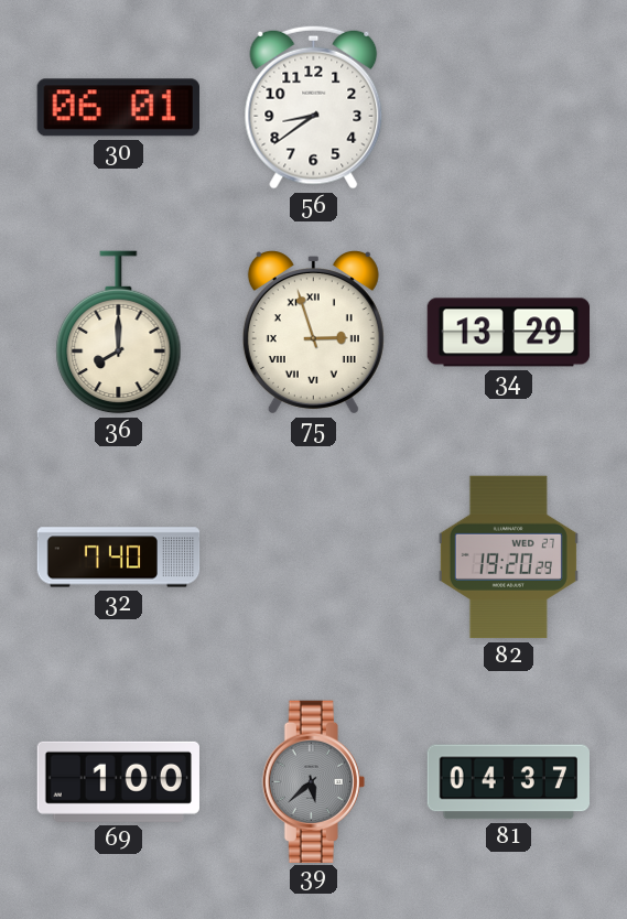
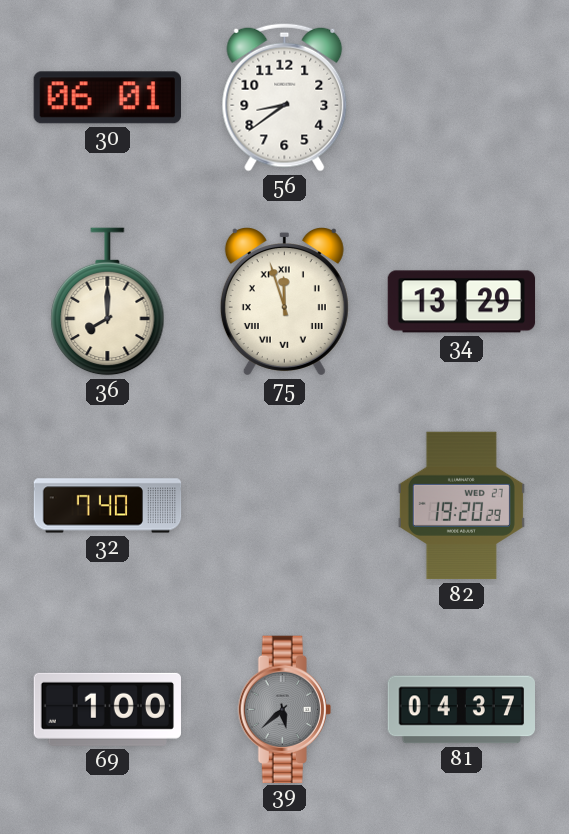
75: 2:57 -> 11:57
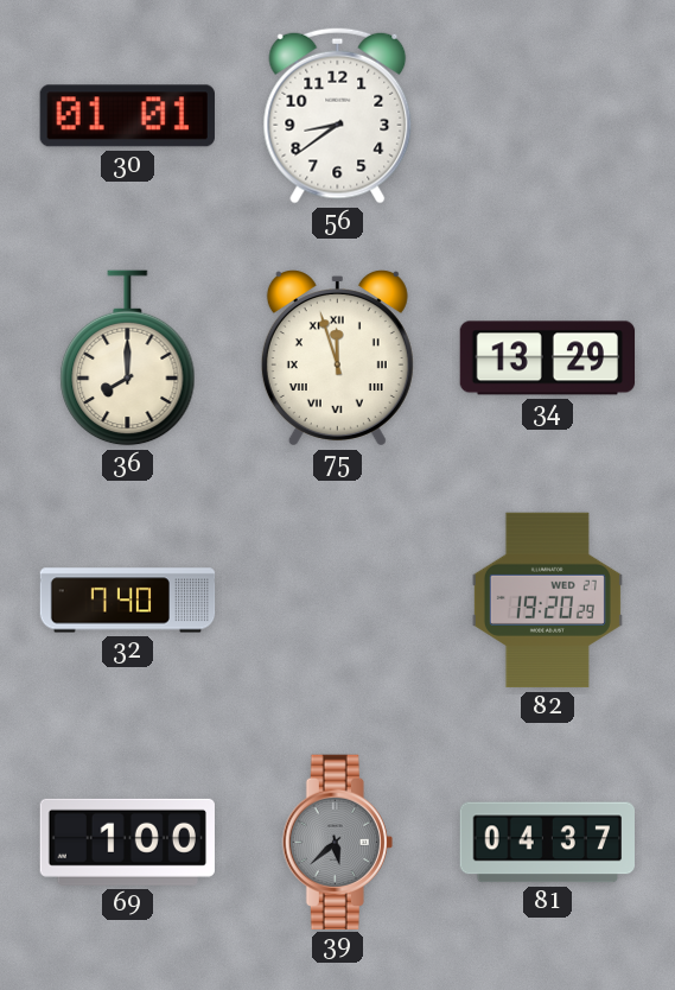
30: 06:01 -> 01:01
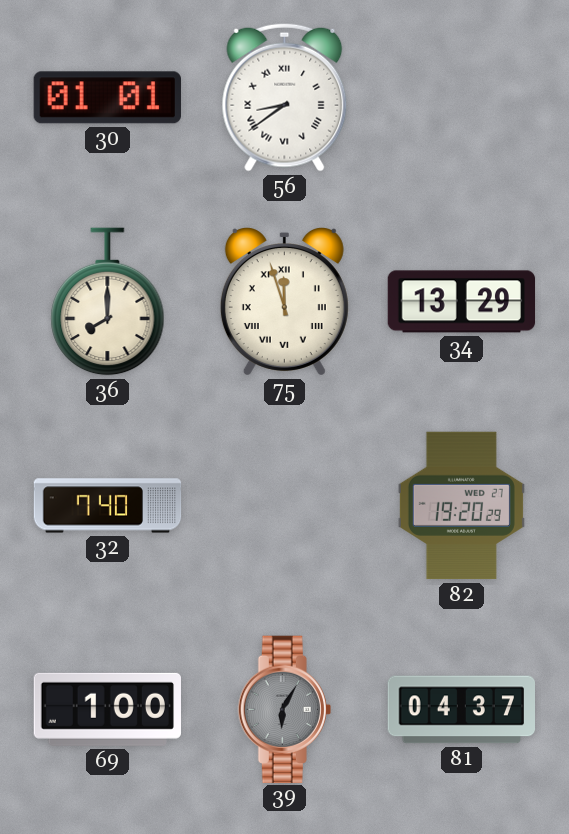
56 numerals: Arabic -> Roman
39: 5:38 -> 6:05
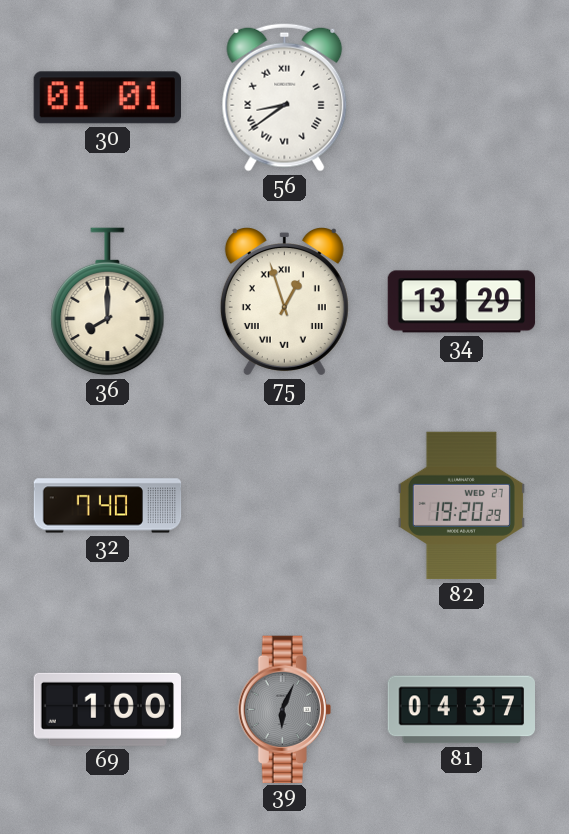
75: 11:57 -> 12:57
39: 6:05 -> 6:04
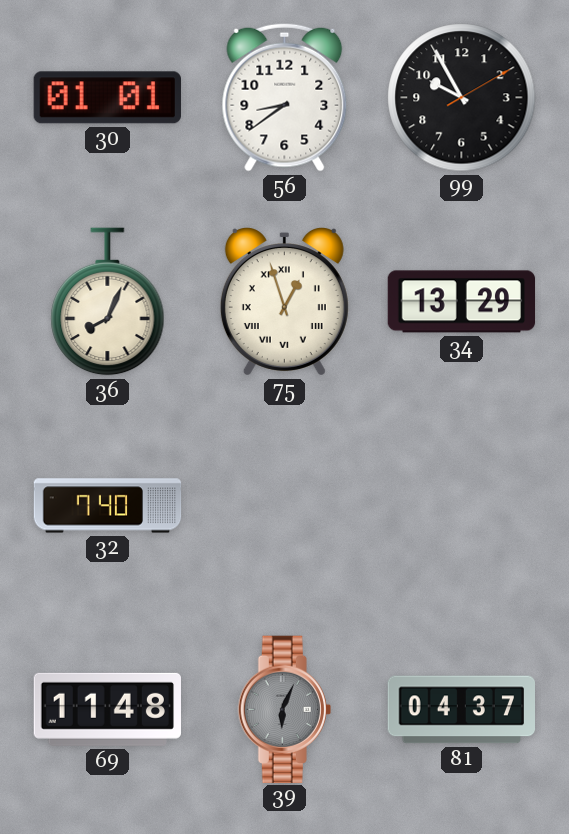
56 numerals: Roman -> Arabic
99: none -> 9:55
36: 8:00 -> 8:04
82: 19:20 -> none
69: 1:00 -> 11:48
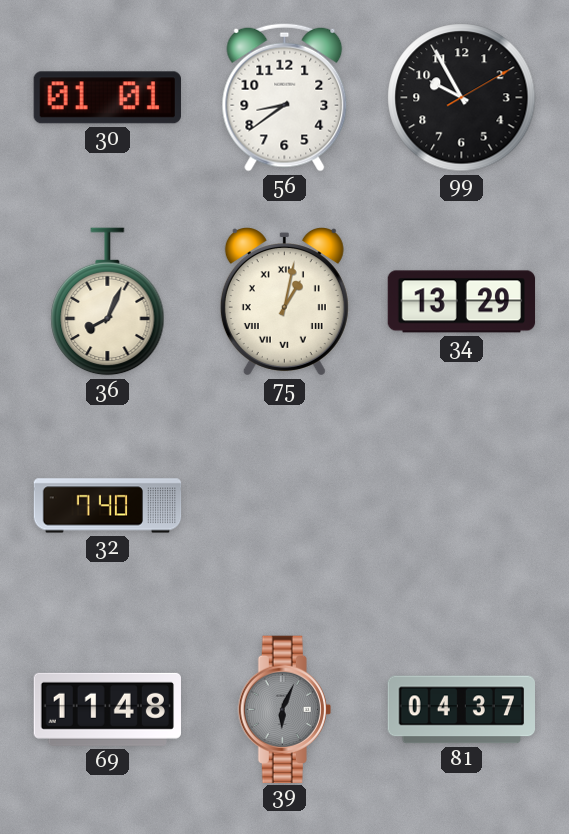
75: 12:57 -> 1:02
